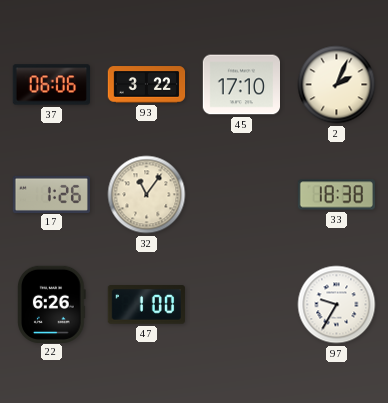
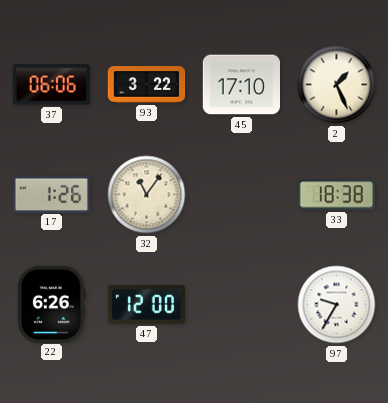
2: 2:04 -> 1:26
47: 1:00 -> 12:00
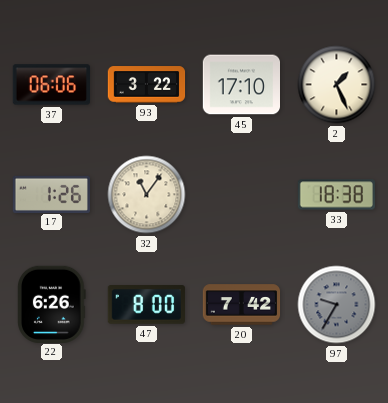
47: 12:00 -> 8:00
20: none -> 7:42
97 dial: white -> grey
